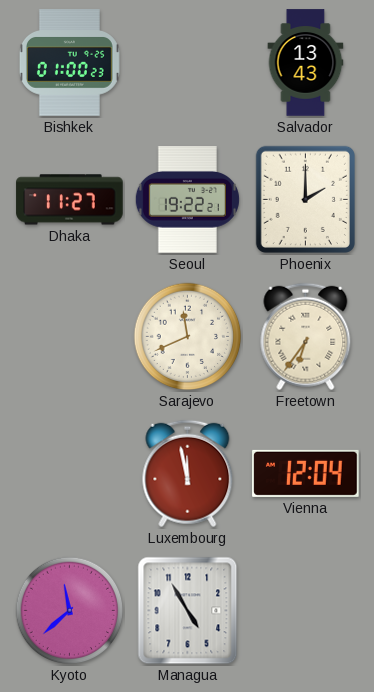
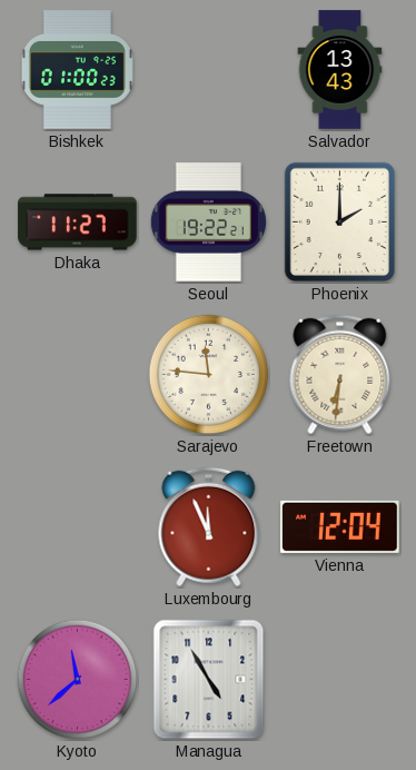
Sarajevo: 11:41 -> 11:46
Freetown: 6:36 -> 6:31
Luxembourg: 11:58 -> 11:56
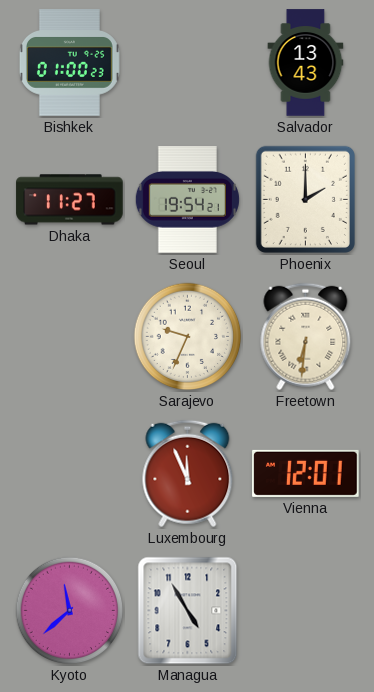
Seoul: 19:22 -> 19:54
Sarajevo: 11:46 -> 9:34
Vienna: 12:04 -> 12:01
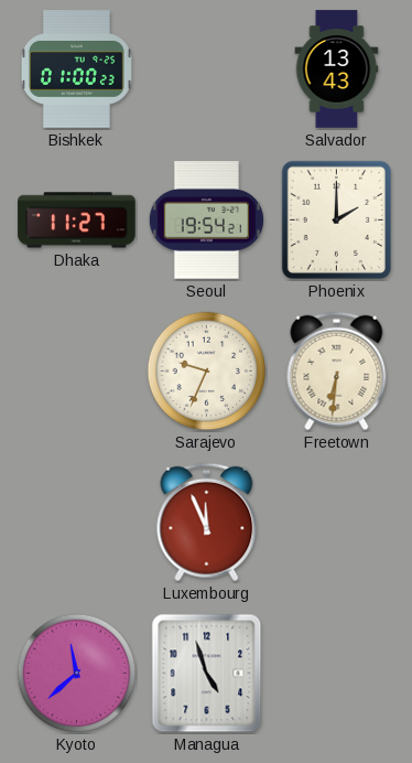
Vienna: 12:01 -> none
Managua: 4:55 -> 4:57
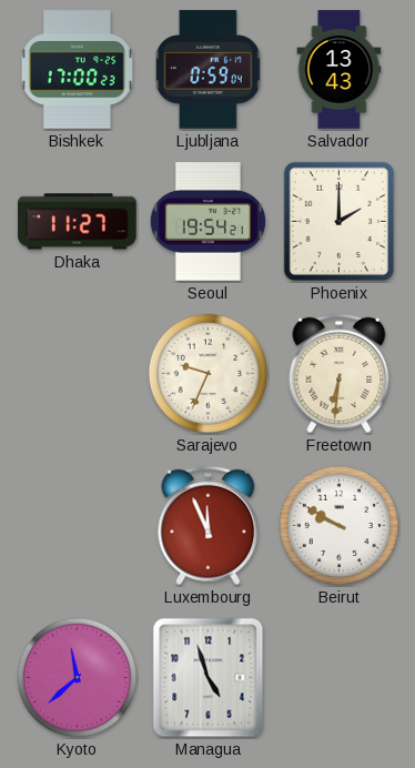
Bishkek: 01:00 -> 17:00
Ljubljana: none -> 0:59
Beirut: none -> 9:50
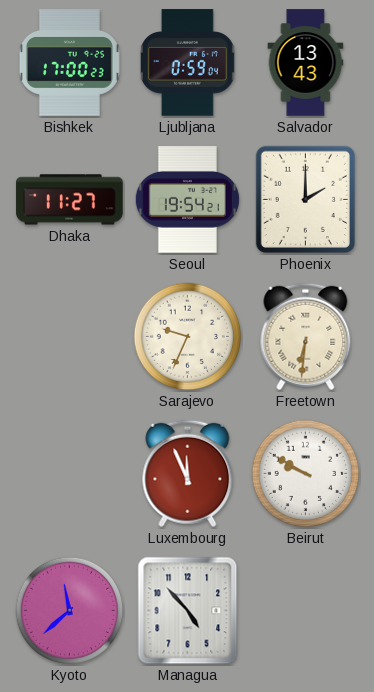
Managua: 4:57 -> 4:53
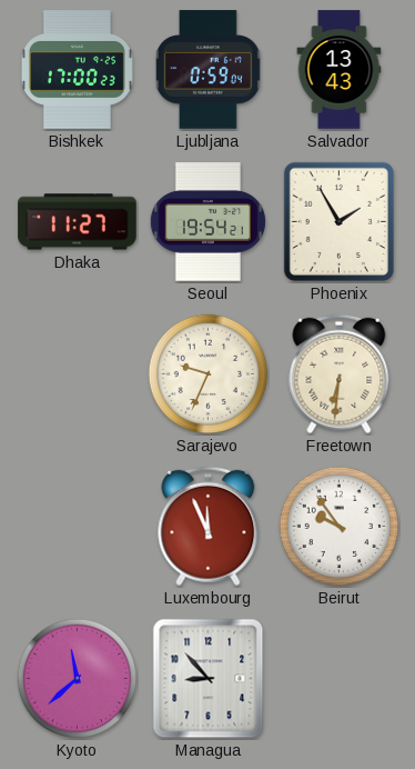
Phoenix: 2:00 -> 1:55
Beirut: 9:50 -> 9:54
Managua: 4:53 -> 8:53
